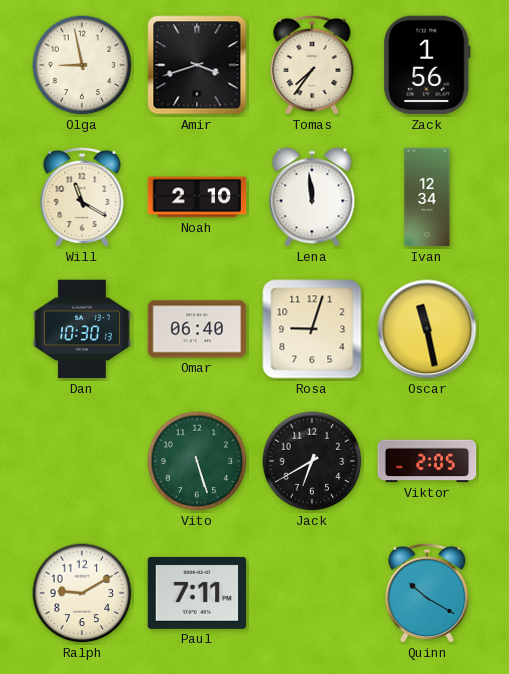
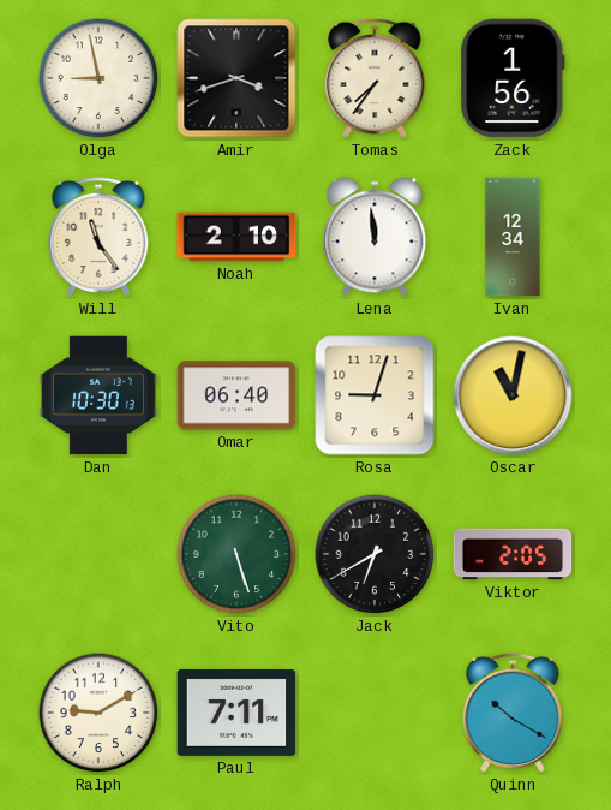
Will: 11:20 -> 11:24
Oscar: 11:28 -> 11:02
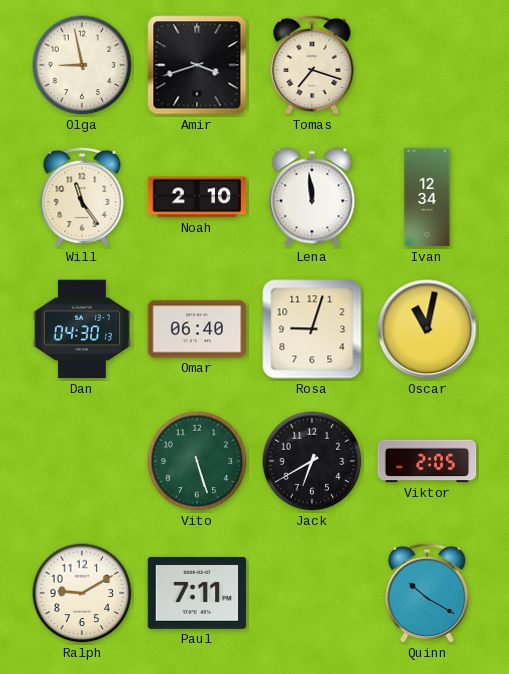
Tomas: 7:36 -> 7:18
Zack: 1:56 -> none
Dan: 10:30 -> 04:30
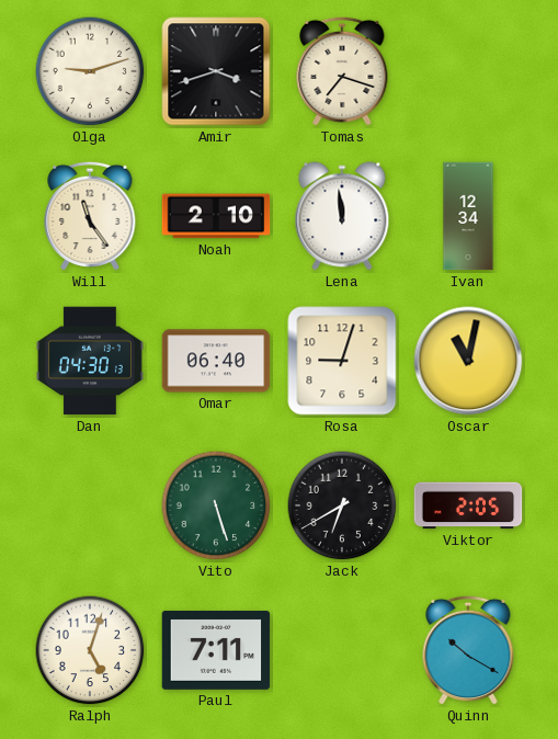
Olga: 8:58 -> 9:12
Ralph: 9:10 -> 5:03
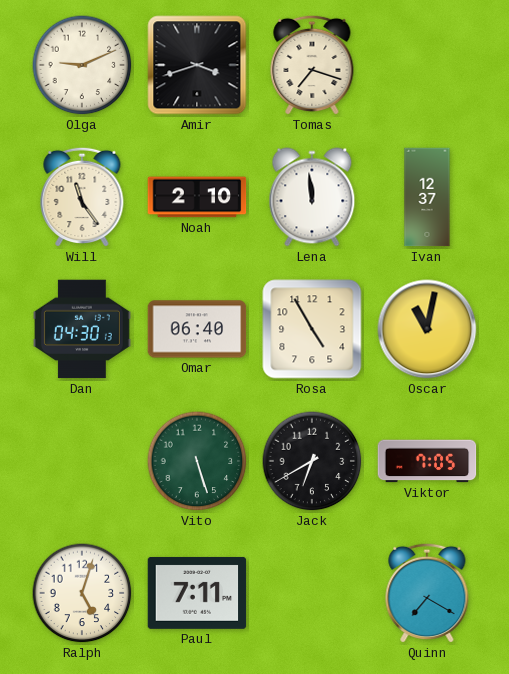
Olga: 9:12 -> 9:11
Ivan: 12:34 -> 12:37
Rosa: 9:03 -> 4:55
Viktor: 2:05 -> 7:05
Quinn: 10:20 -> 7:20
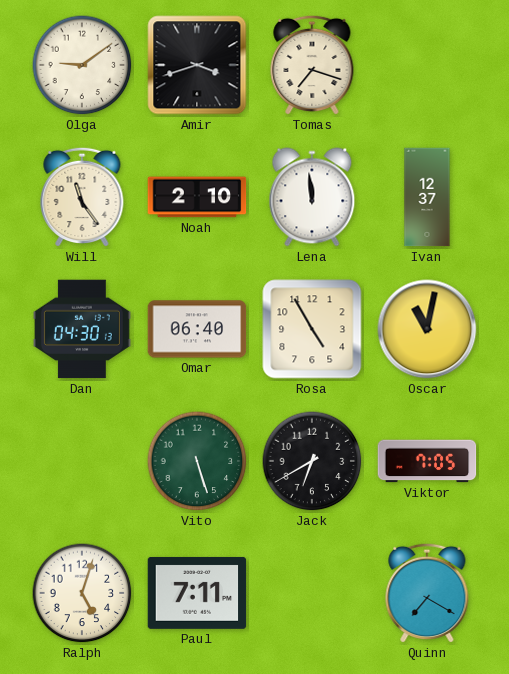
Olga: 9:11 -> 9:09
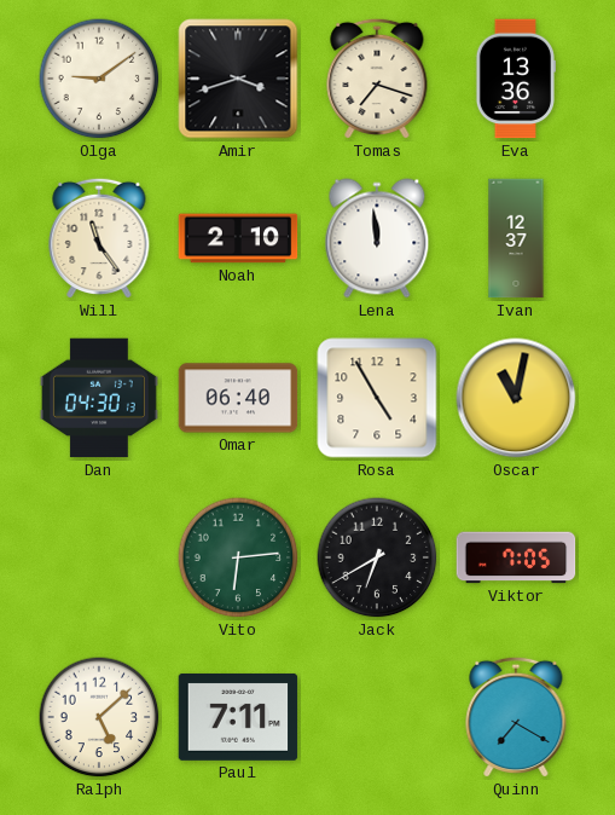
Eva: none -> 13:36
Vito: 5:27 -> 6:14
Ralph: 5:03 -> 5:08
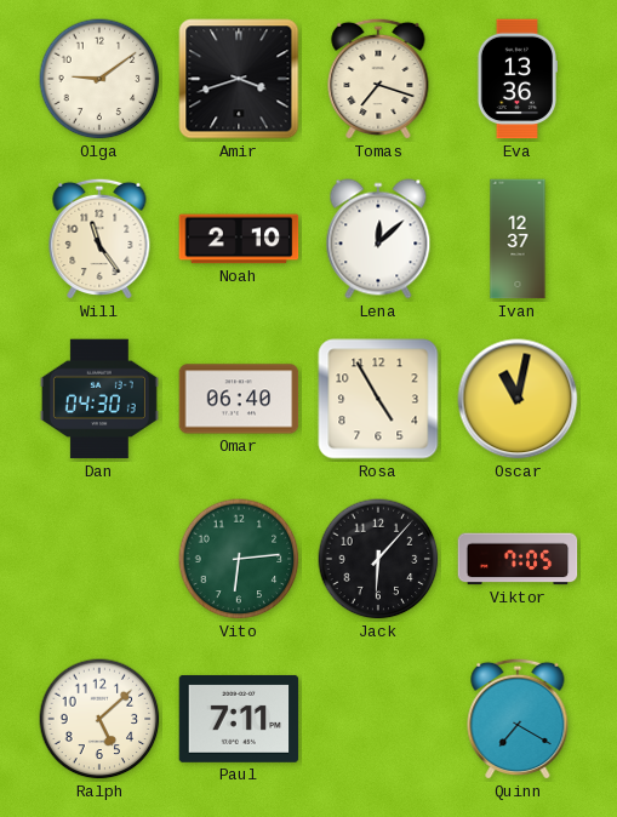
Lena: 11:59 -> 12:08
Jack: 6:40 -> 6:07
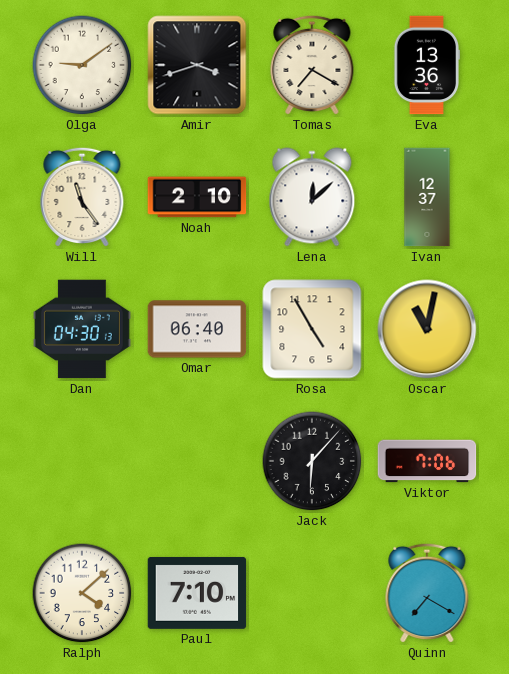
Tomas: 7:18 -> 7:20
Vito: 6:14 -> none
Viktor: 7:05 -> 7:06
Ralph: 5:08 -> 4:08
Paul: 7:11 -> 7:10
